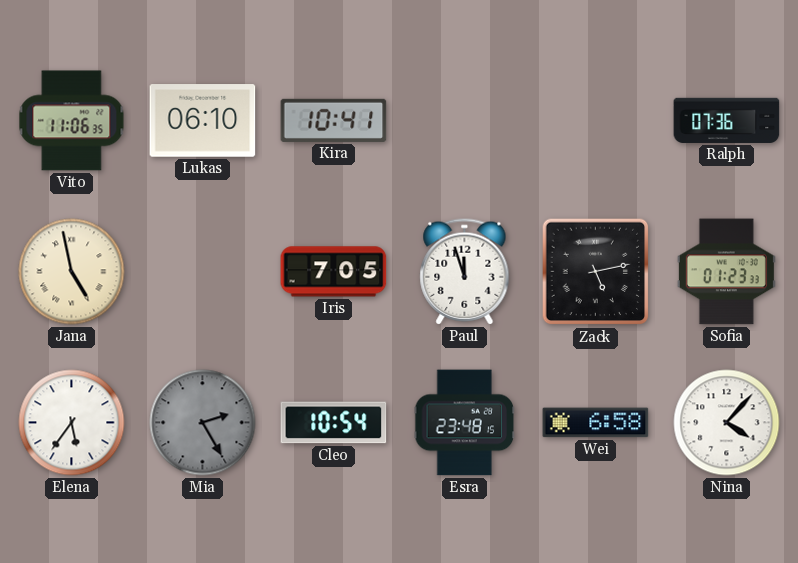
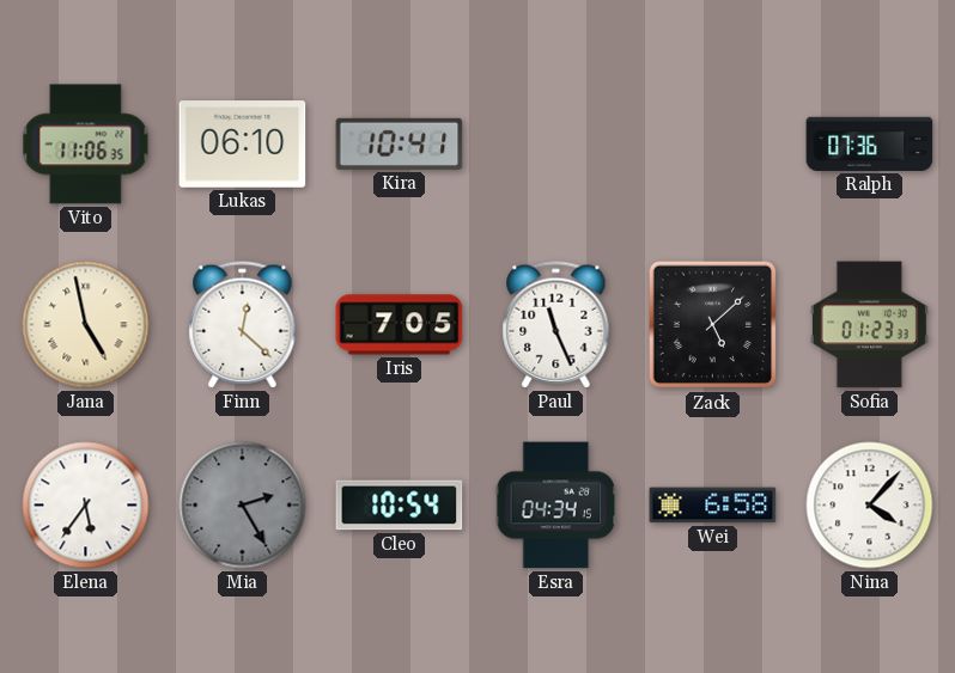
Finn: none -> 12:22
Paul: 11:57 -> 11:26
Zack: 5:13 -> 5:08
Esra: 23:48 -> 04:34
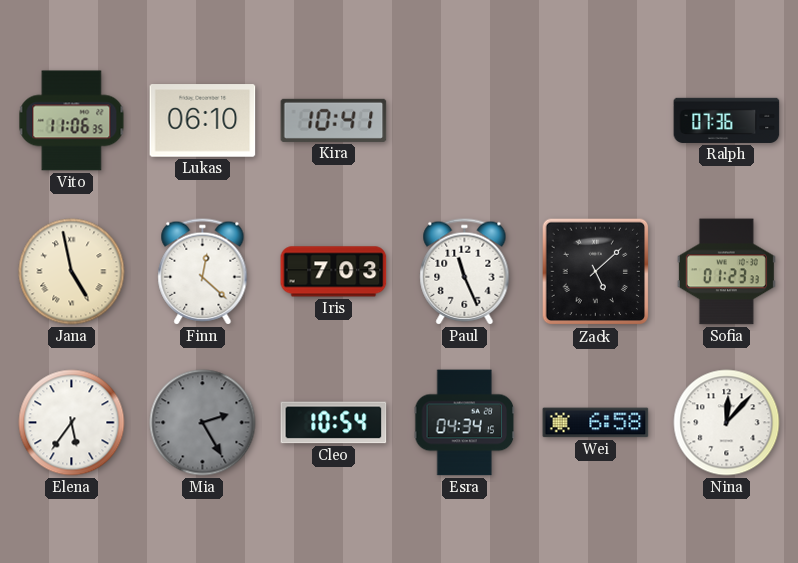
Iris: 7:05 -> 7:03
Nina: 4:07 -> 12:07
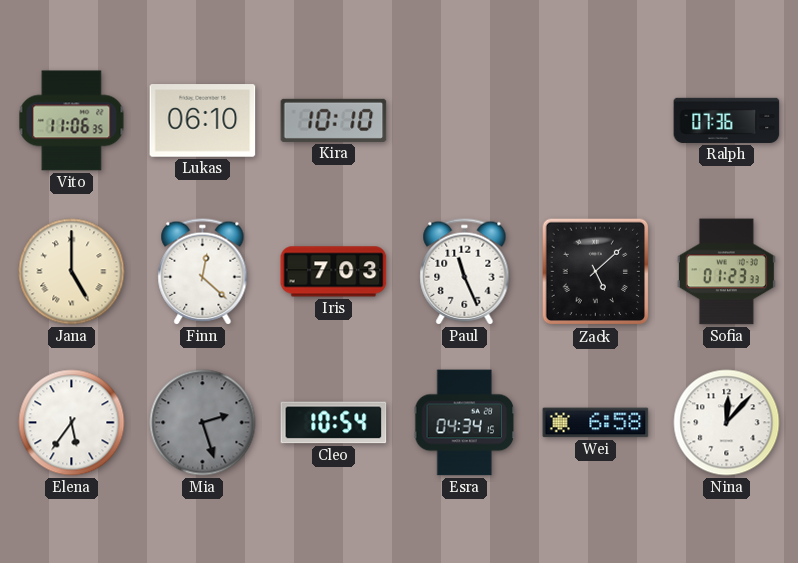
Kira: 10:41 -> 10:10
Jana: 4:58 -> 5:00
Mia: 2:25 -> 2:27
